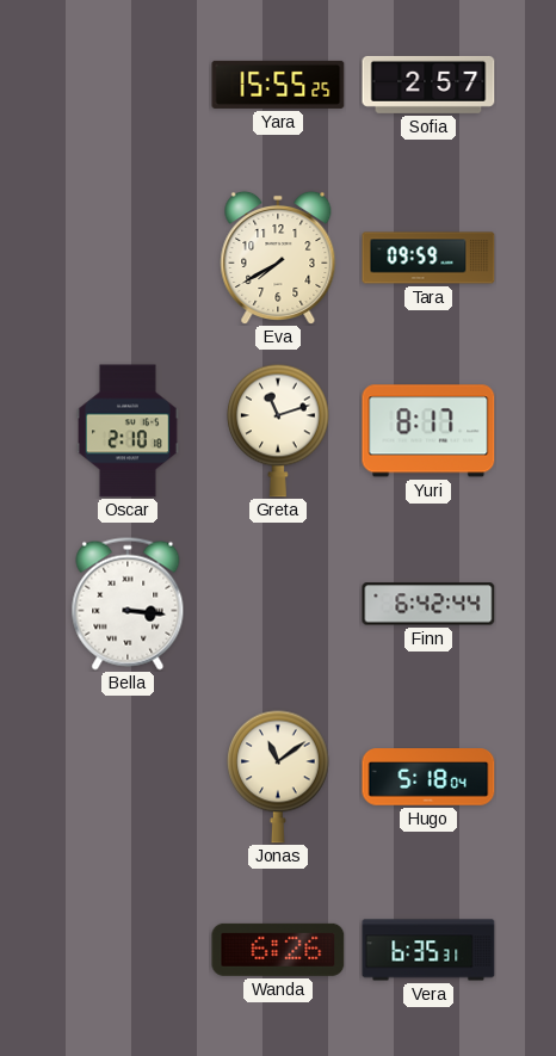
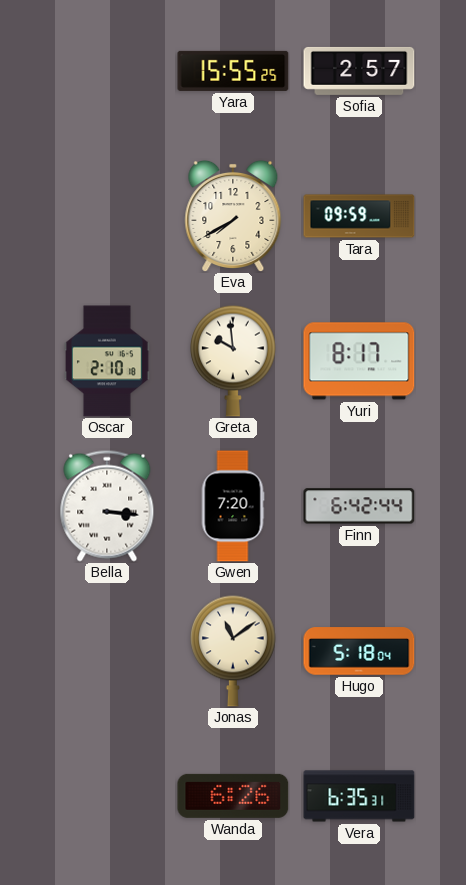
Greta: 11:12 -> 9:59
Gwen: none -> 7:20
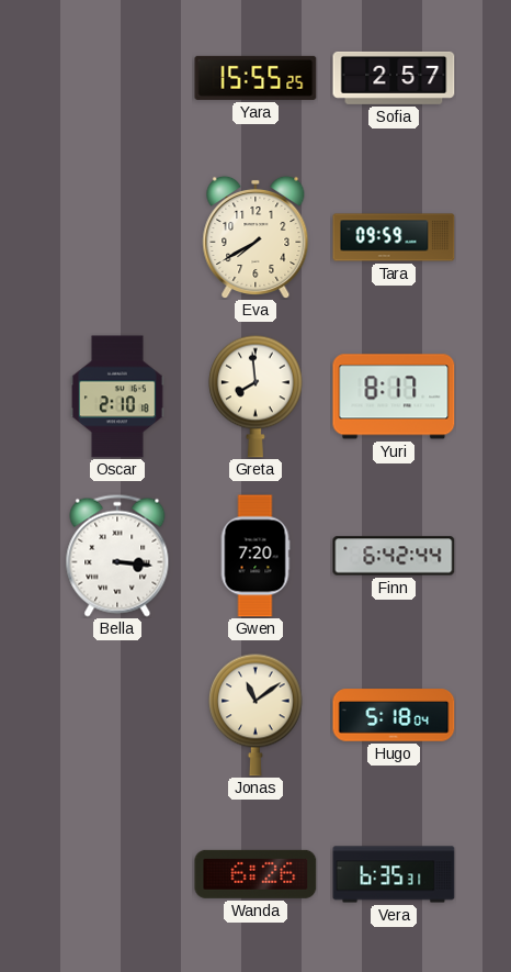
Greta: 9:59 -> 7:59
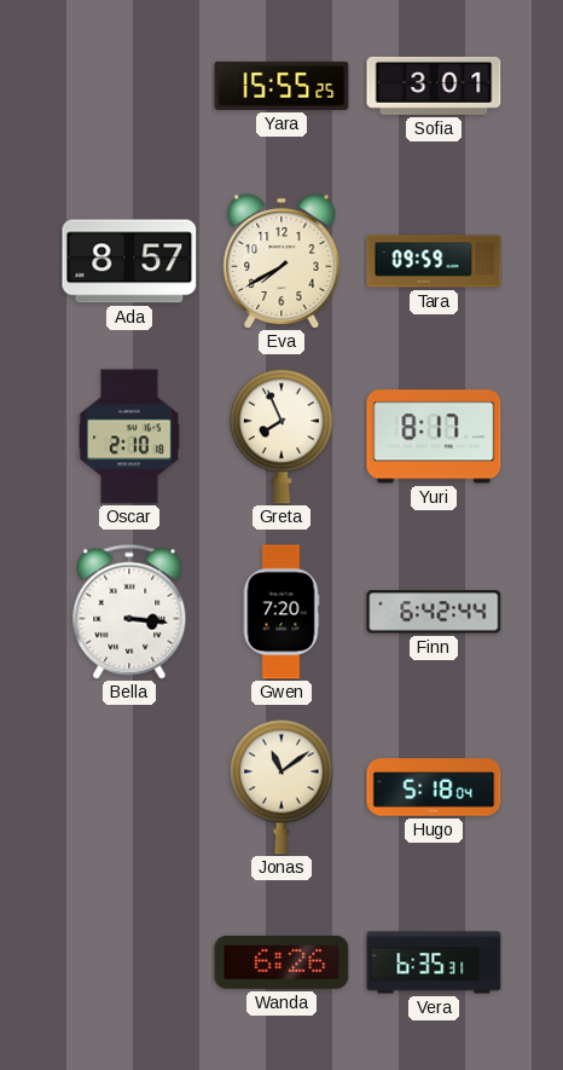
Sofia: 2:57 -> 3:01
Ada: none -> 8:57
Greta: 7:59 -> 7:56
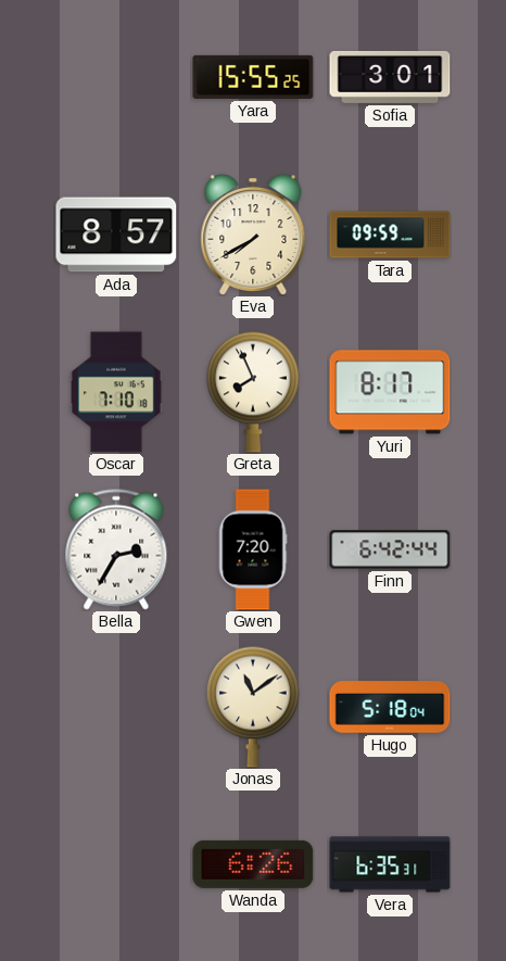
Oscar: 2:10 -> 7:10
Bella: 3:16 -> 2:35
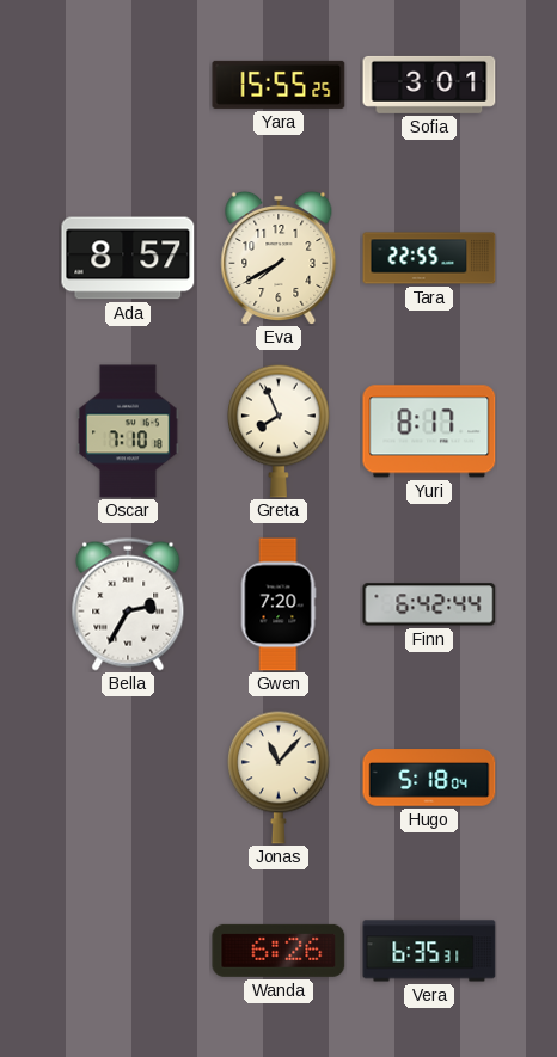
Tara: 09:59 -> 22:55
Jonas: 11:09 -> 11:07
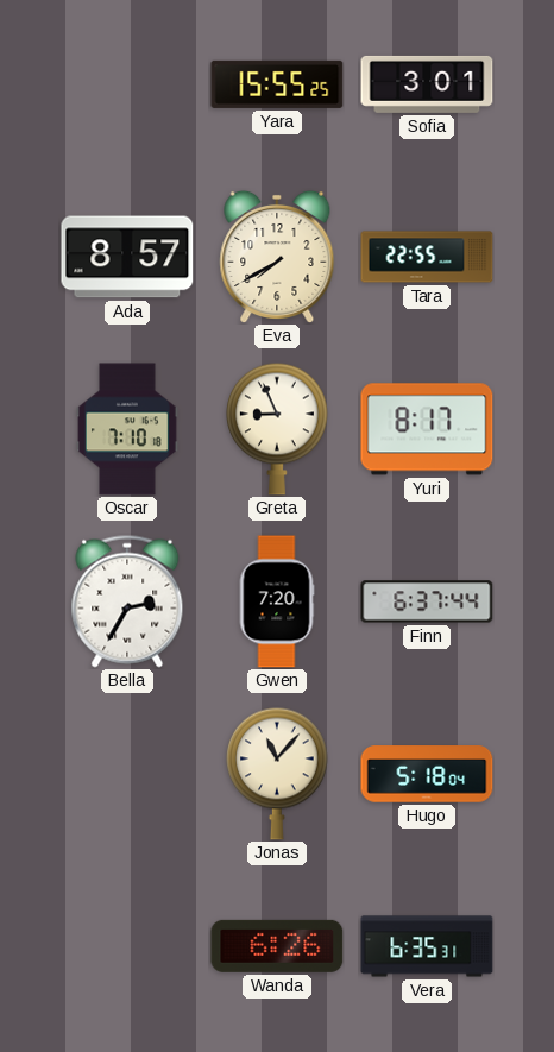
Greta: 7:56 -> 8:56
Finn: 6:42 -> 6:37
